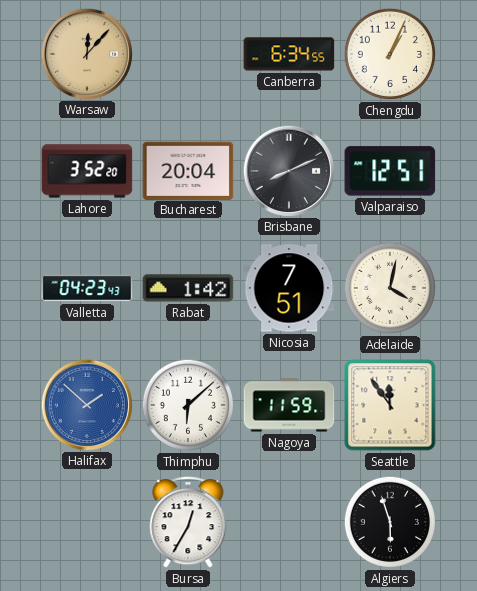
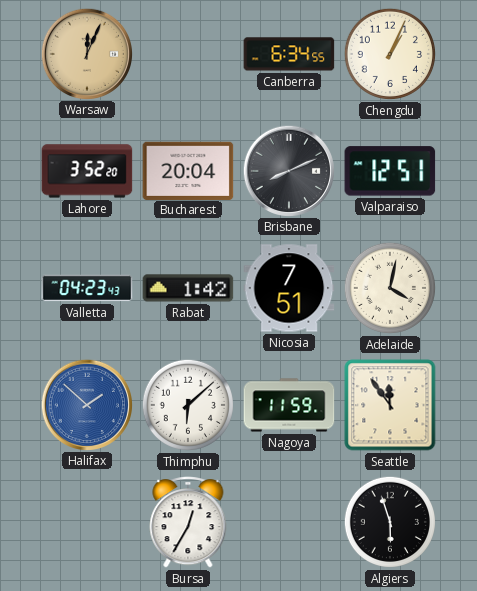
Warsaw: 12:07 -> 12:04
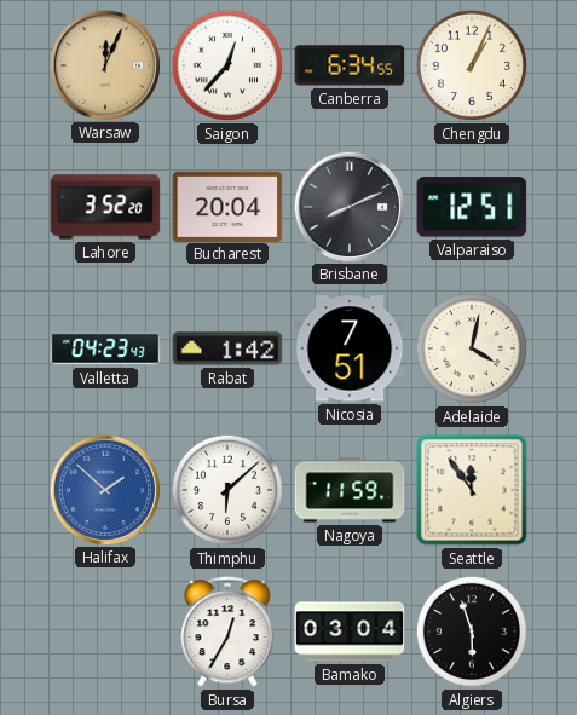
Saigon: none -> 12:37
Bamako: none -> 03:04
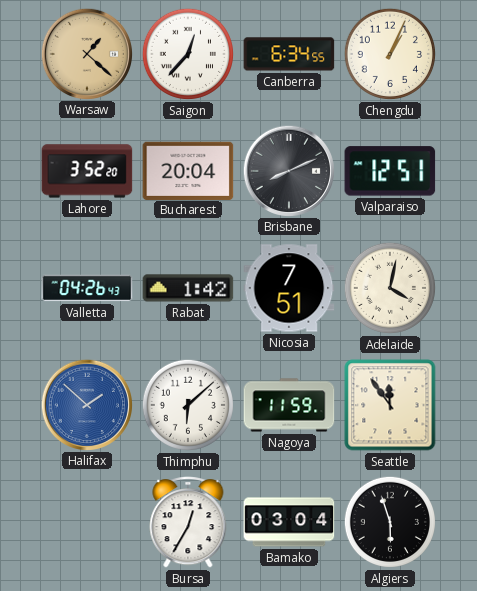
Warsaw: 12:04 -> 1:22
Valletta: 04:23 -> 04:26
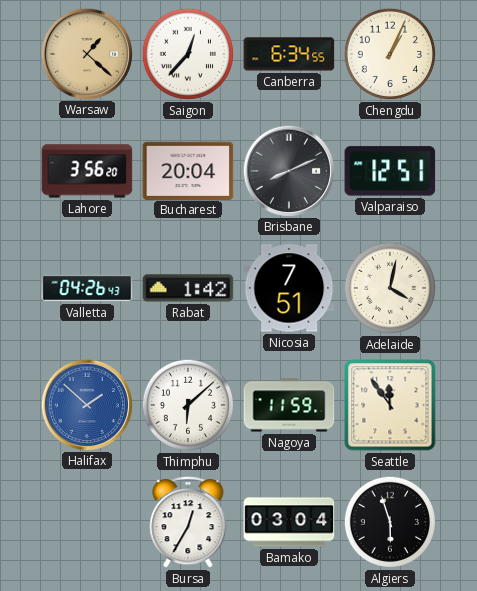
Lahore: 3:52 -> 3:56
